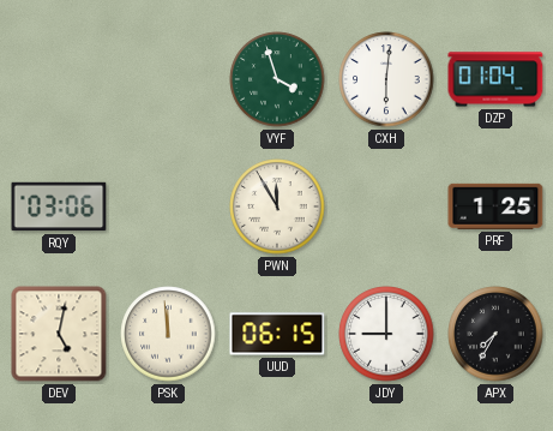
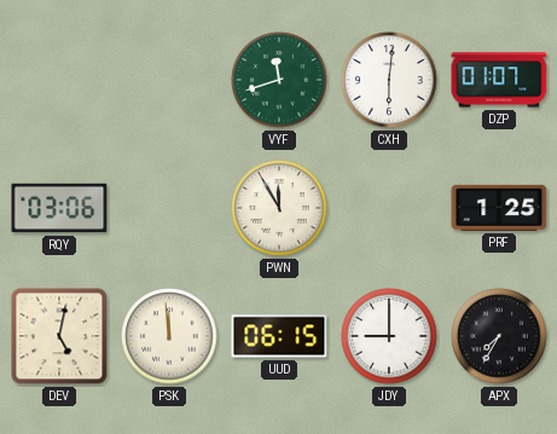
VYF: 3:57 -> 11:42
DZP: 01:04 -> 01:07
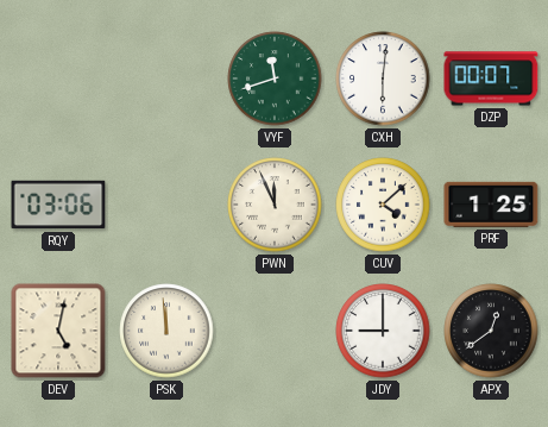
DZP: 01:07 -> 00:07
PWN: 11:55 -> 11:56
CUV: none -> 4:08
UUD: 06:15 -> none
APX: 7:35 -> 12:39
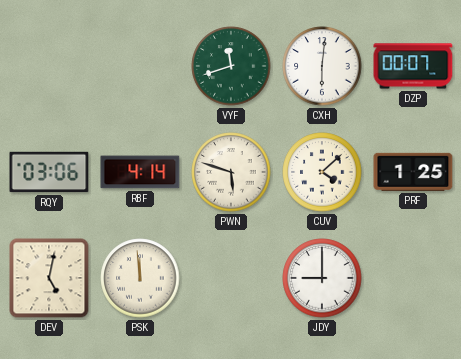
RBF: none -> 4:14
PWN: 11:56 -> 5:48
APX: 12:39 -> none
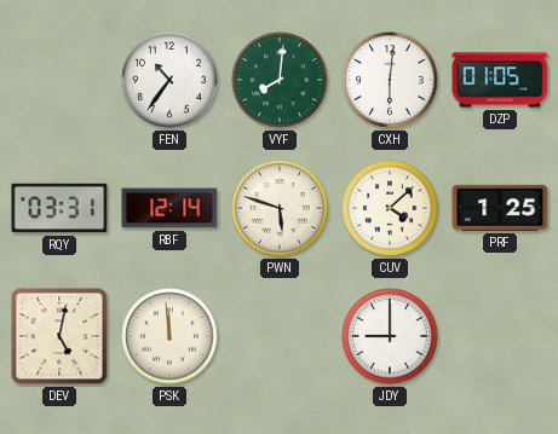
FEN: none -> 10:36
VYF: 11:42 -> 8:01
DZP: 00:07 -> 01:05
RQY: 03:06 -> 03:31
RBF: 4:14 -> 12:14
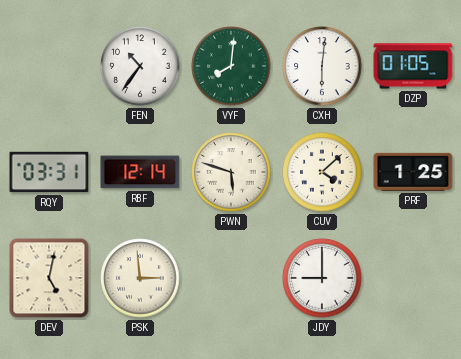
PSK: 11:59 -> 2:59
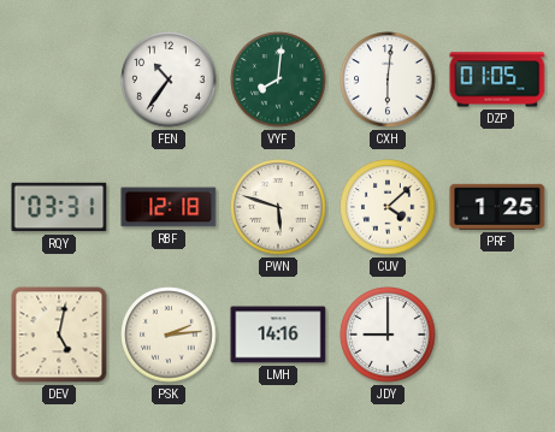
RBF: 12:14 -> 12:18
PSK: 2:59 -> 2:14
LMH: none -> 14:16
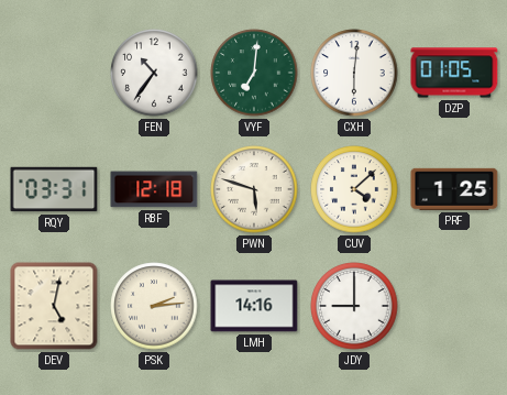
VYF: 8:01 -> 7:01
